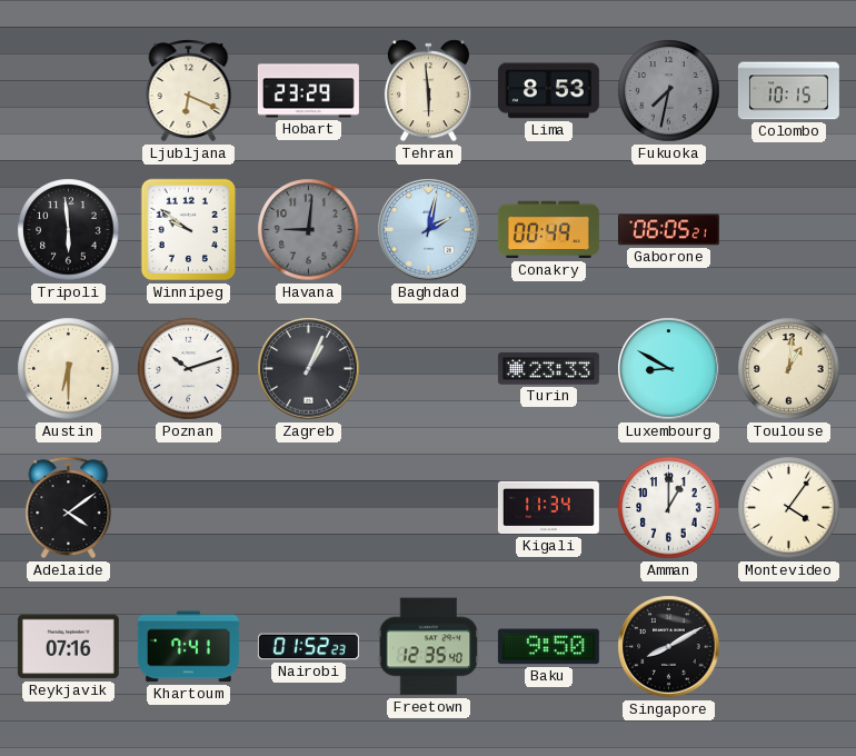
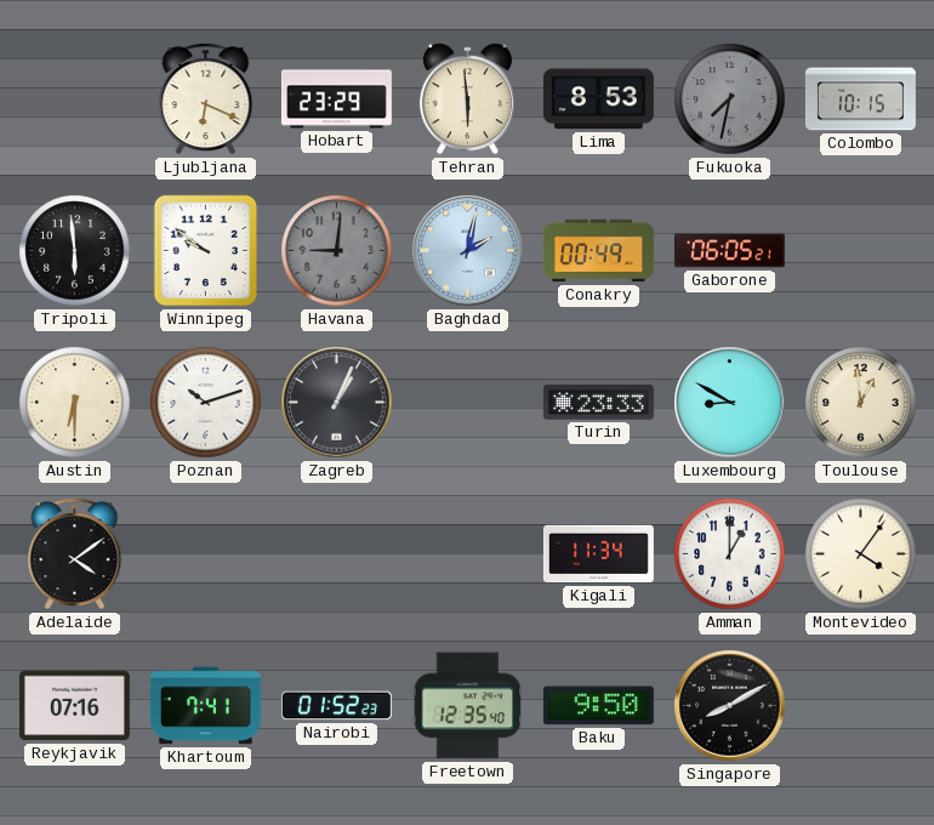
Toulouse: 1:01 -> 12:59
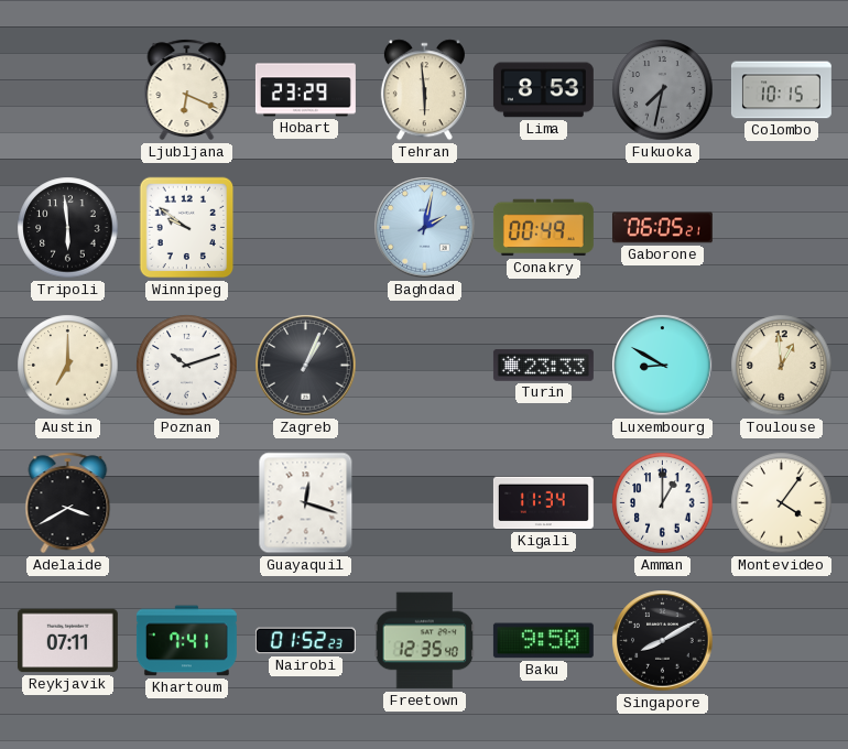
Havana: 9:01 -> none
Austin: 6:30 -> 7:00
Adelaide: 4:09 -> 3:40
Guayaquil: none -> 12:18
Reykjavik: 07:16 -> 07:11
